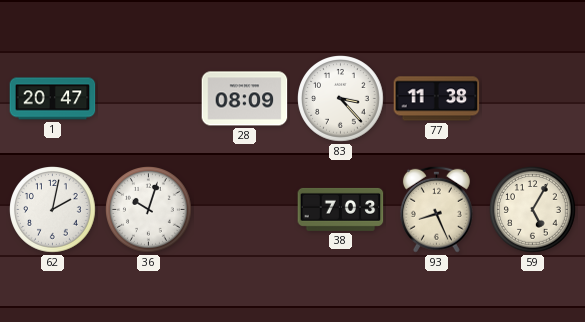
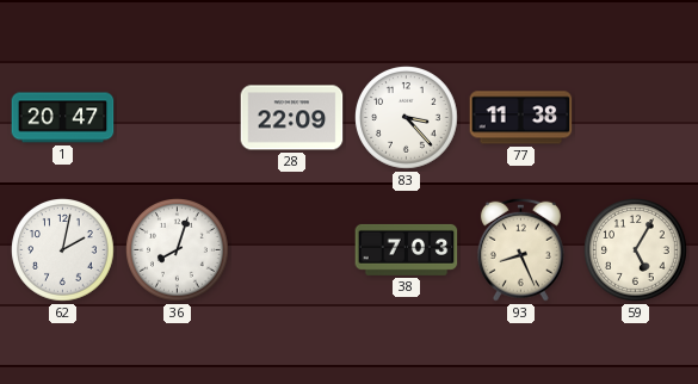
28: 08:09 -> 22:09
36: 10:03 -> 8:03
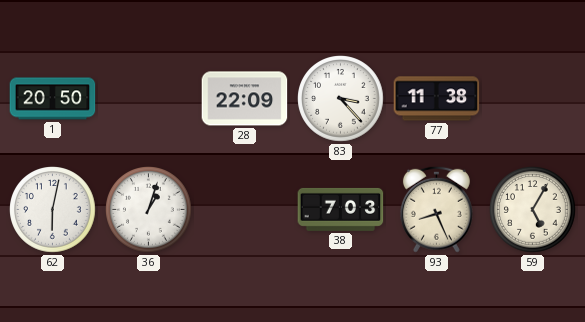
1: 20:47 -> 20:50
62: 2:02 -> 6:02
36: 8:03 -> 1:03
